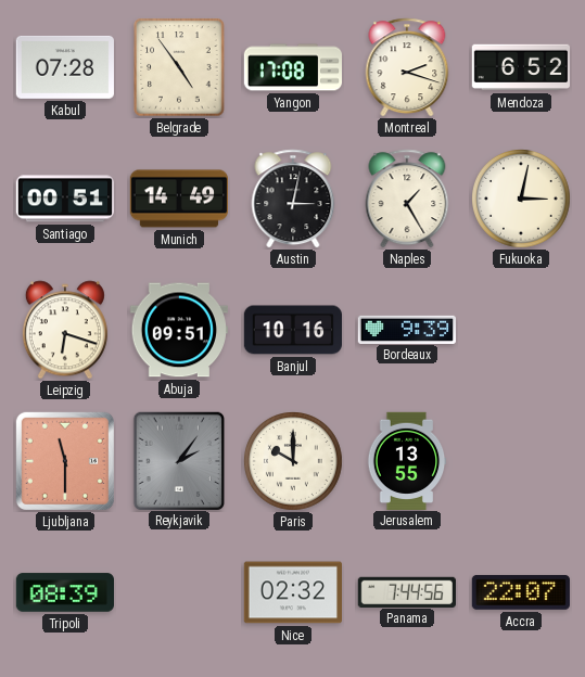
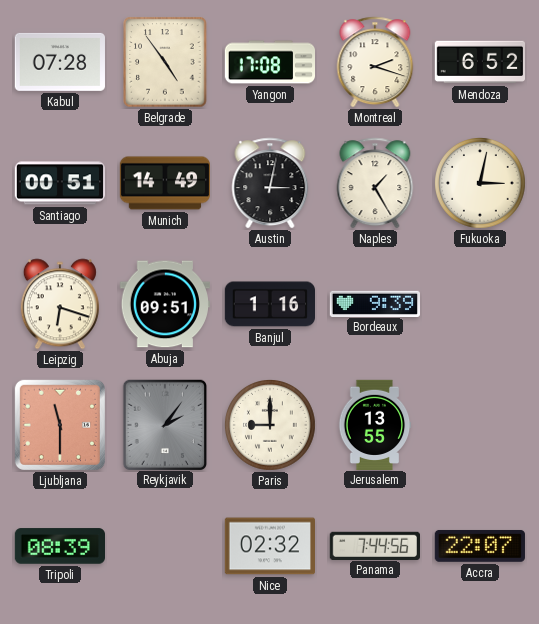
Banjul: 10:16 -> 1:16
Paris: 10:00 -> 9:00
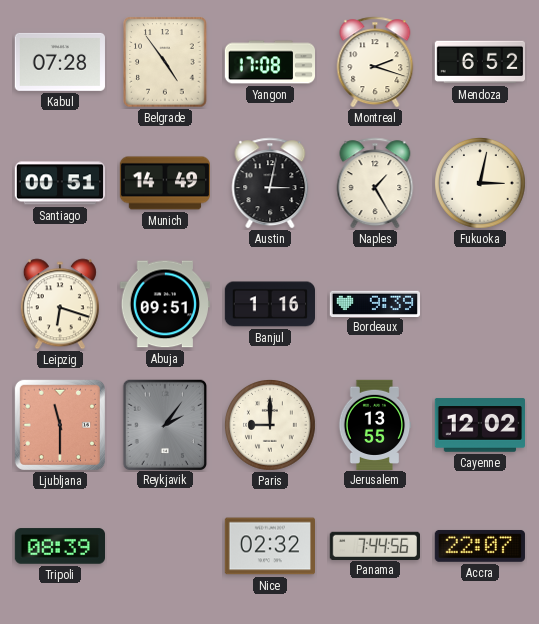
Cayenne: none -> 12:02
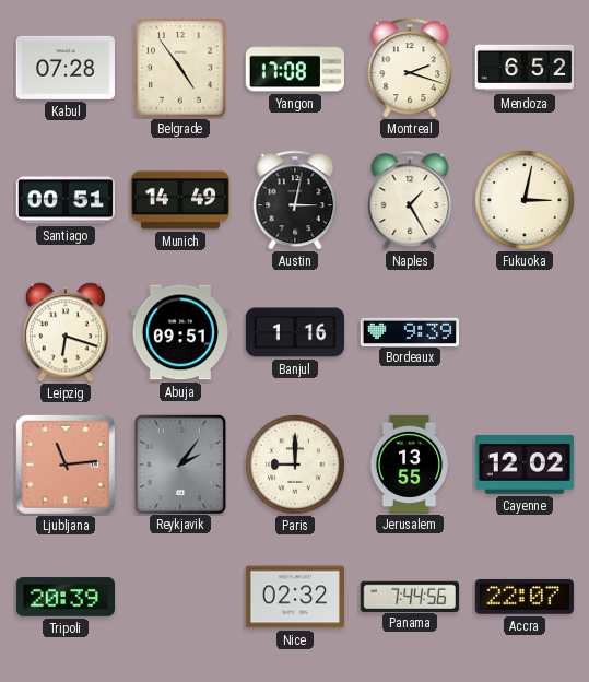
Ljubljana: 11:30 -> 11:14
Tripoli: 08:39 -> 20:39
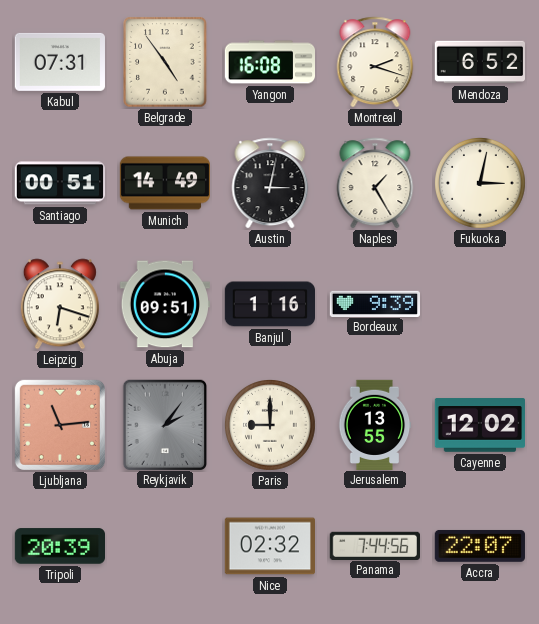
Kabul: 07:28 -> 07:31
Yangon: 17:08 -> 16:08
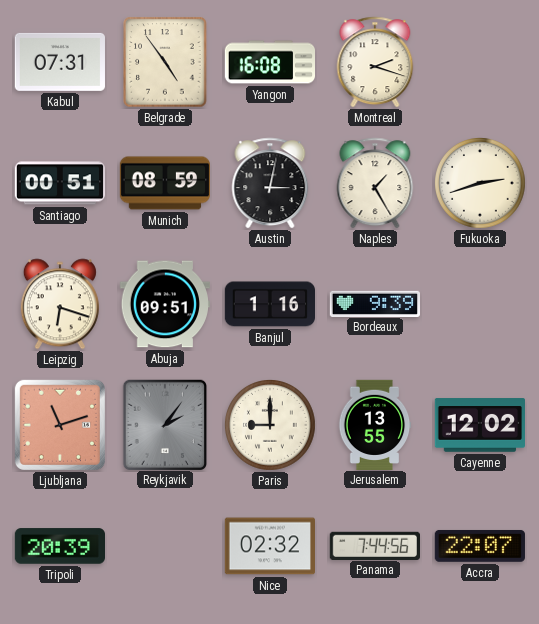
Mendoza: 6:52 -> none
Munich: 14:49 -> 08:59
Fukuoka: 3:02 -> 2:42
Ljubljana: 11:14 -> 11:12
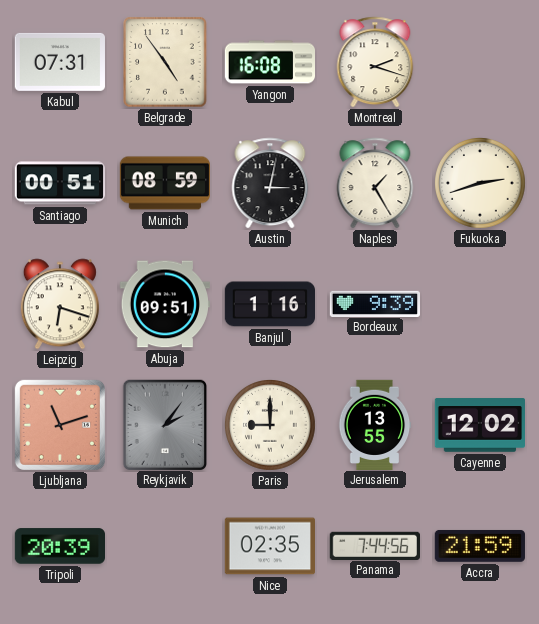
Nice: 02:32 -> 02:35
Accra: 22:07 -> 21:59
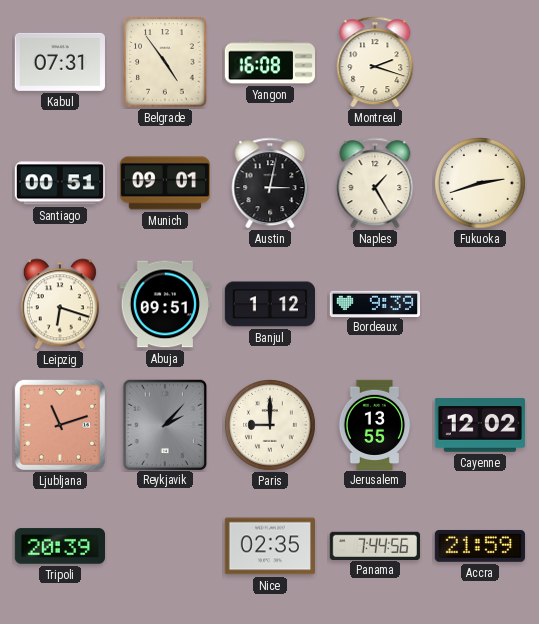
Munich: 08:59 -> 09:01
Banjul: 1:16 -> 1:12
Reykjavik: 2:06 -> 2:07
